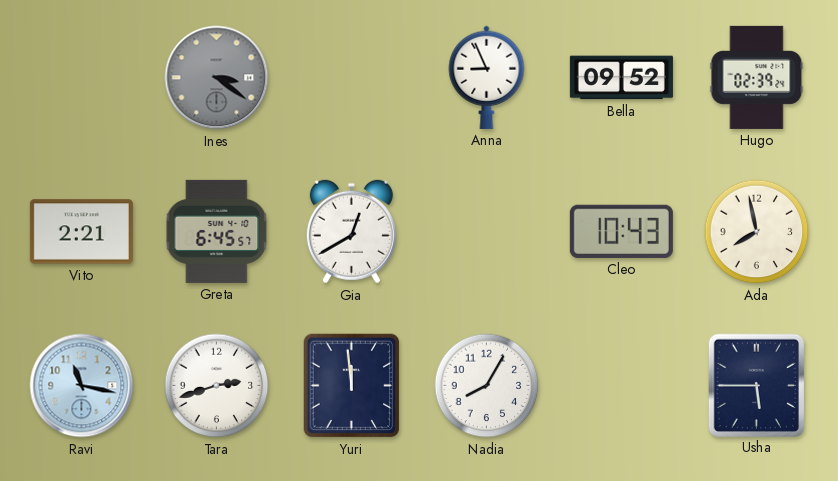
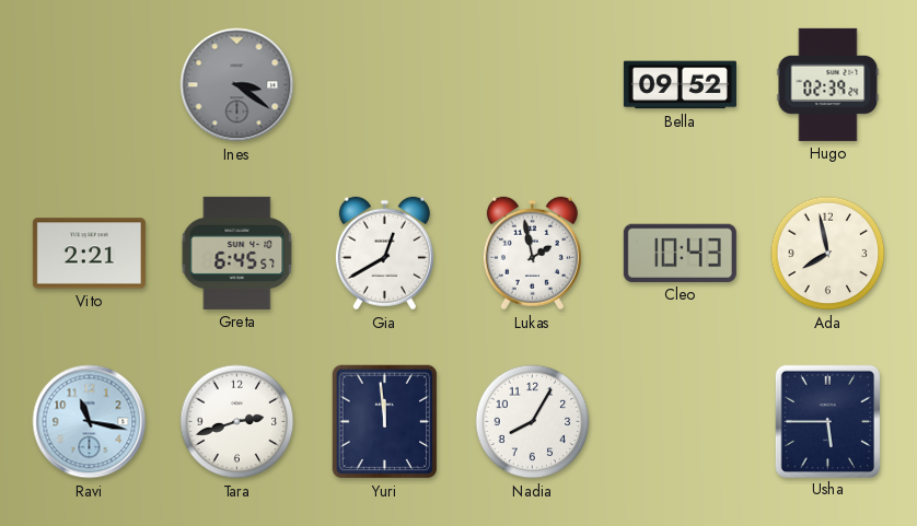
Anna: 8:56 -> none
Lukas: none -> 1:58
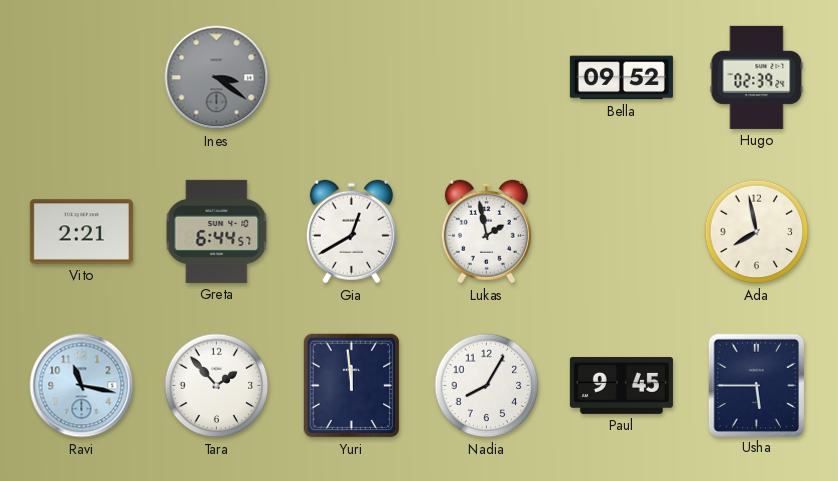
Greta: 6:45 -> 6:44
Cleo: 10:43 -> none
Tara: 2:42 -> 1:53
Paul: none -> 9:45
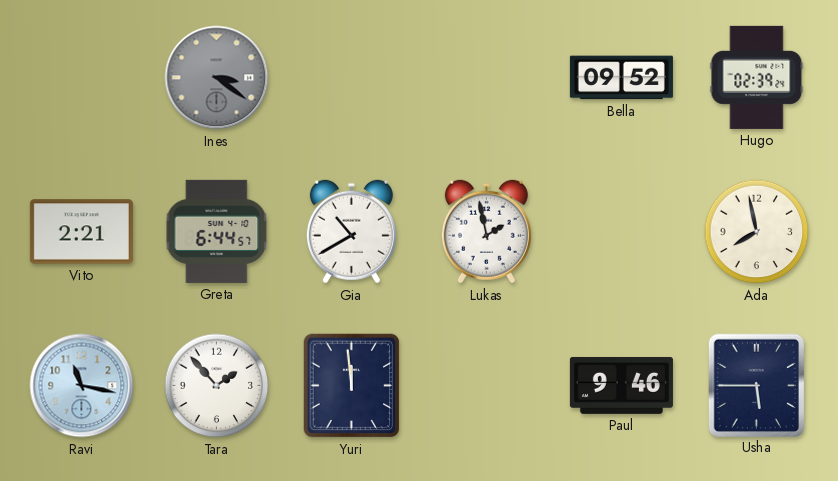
Gia: 12:40 -> 10:40
Nadia: 8:05 -> none
Paul: 9:45 -> 9:46
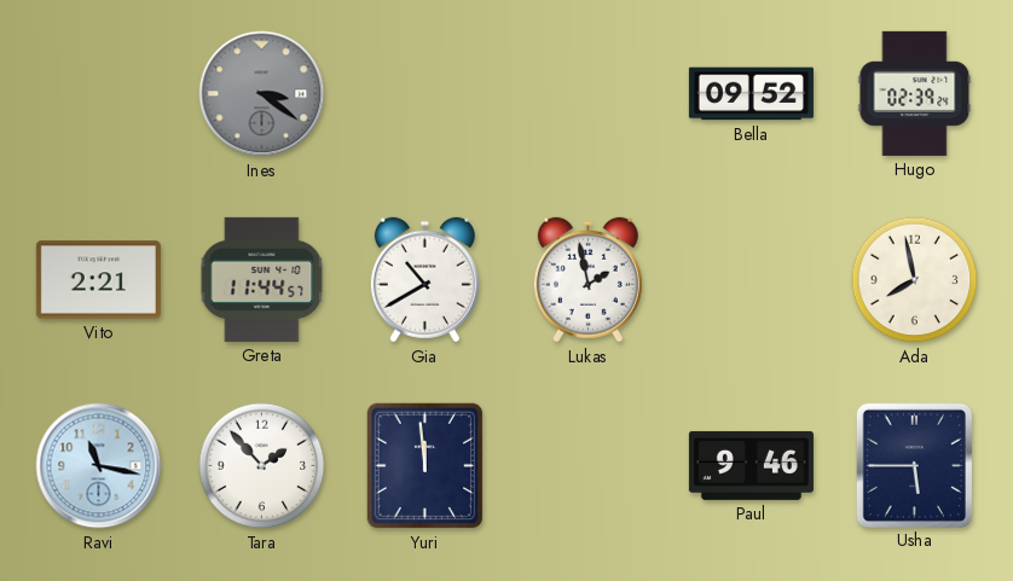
Greta: 6:44 -> 11:44
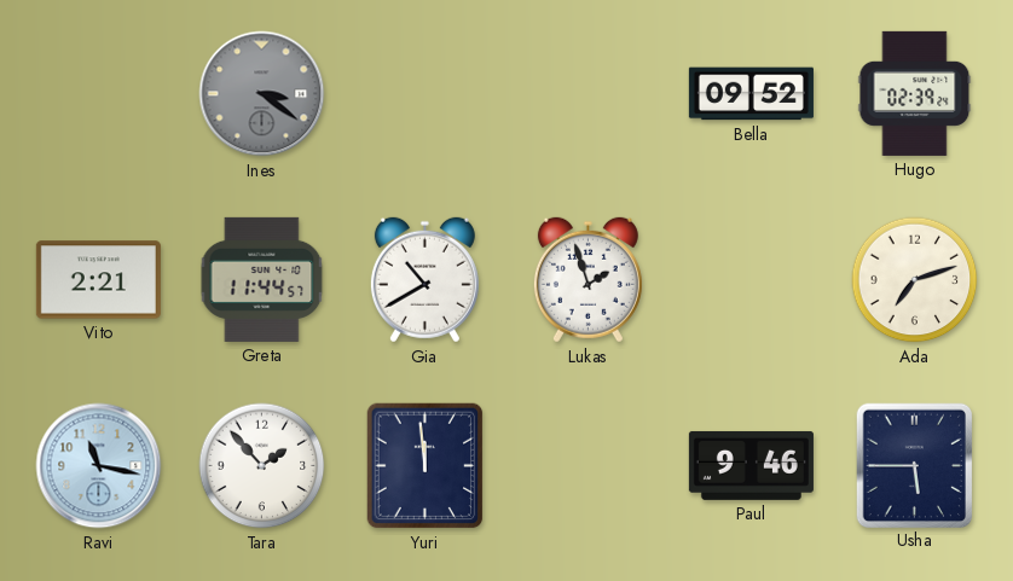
Lukas: 1:58 -> 1:57
Ada: 7:58 -> 7:12
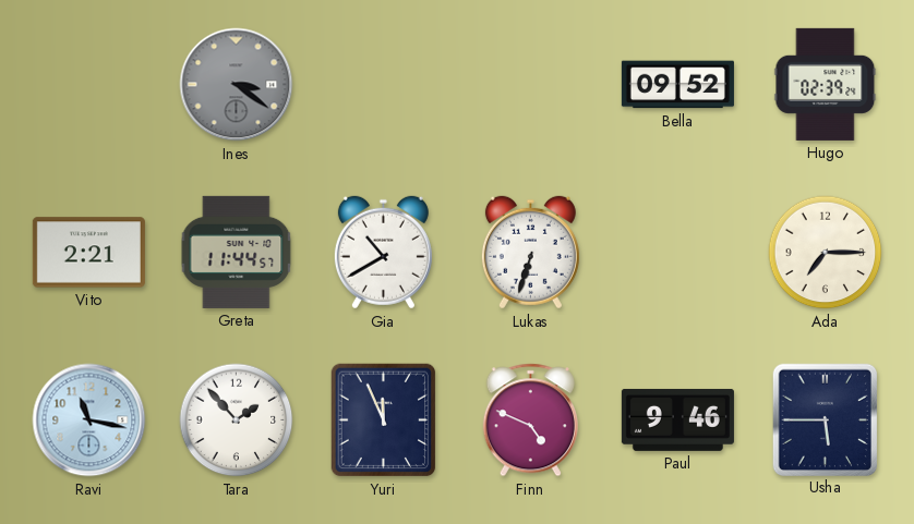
Lukas: 1:57 -> 6:33
Ada: 7:12 -> 7:15
Yuri: 11:59 -> 11:56
Finn: none -> 4:49
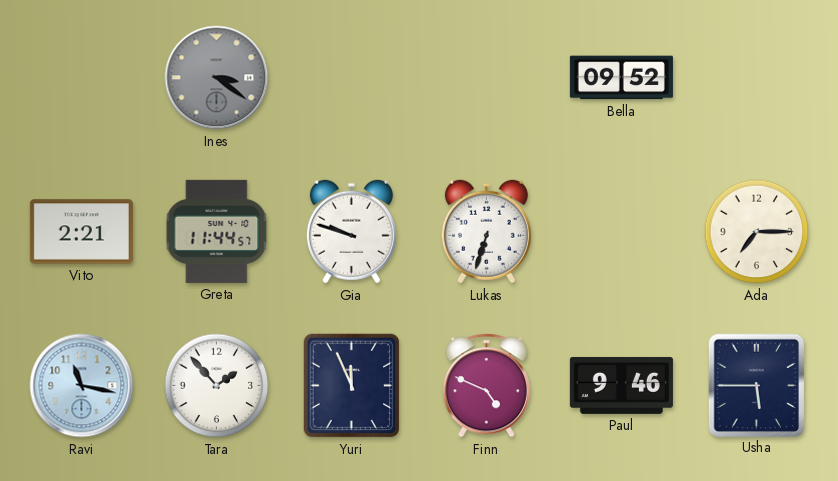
Hugo: 02:39 -> none
Gia: 10:40 -> 9:48
